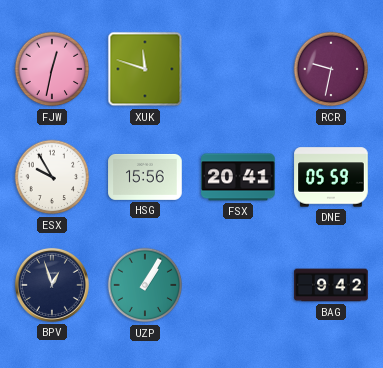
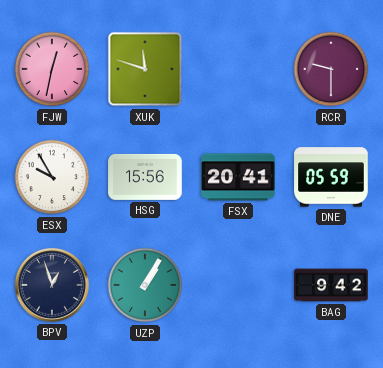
RCR: 9:32 -> 9:30
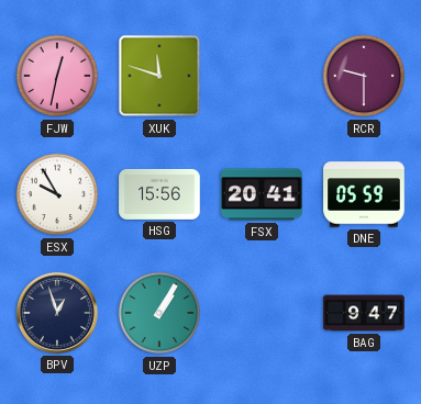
BAG: 9:42 -> 9:47
